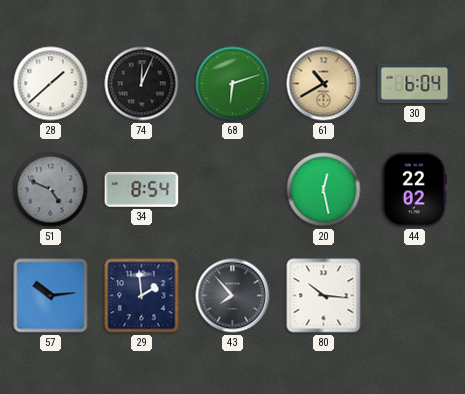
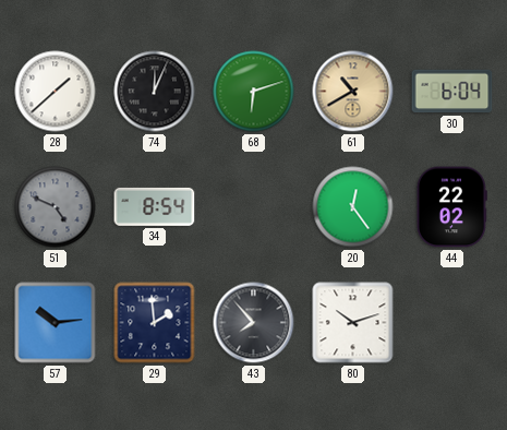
20: 12:28 -> 12:24
80: 10:16 -> 10:12
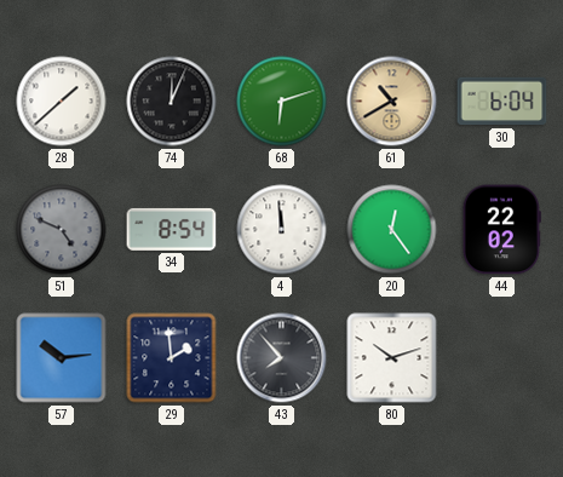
4: none -> 11:59
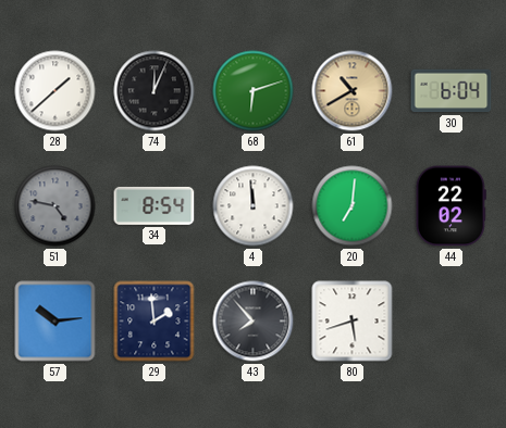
51: 4:49 -> 4:47
20: 12:24 -> 7:01
80: 10:12 -> 5:42
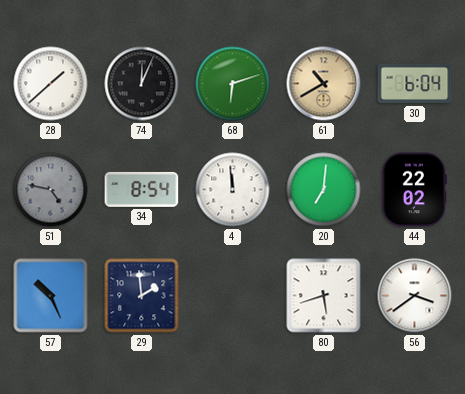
57: 10:14 -> 10:26
43: 7:53 -> none
56: none -> 3:39
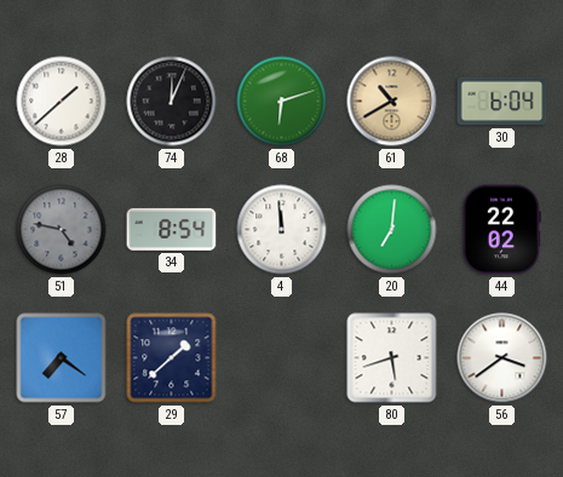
57: 10:26 -> 7:21
29: 1:59 -> 1:38
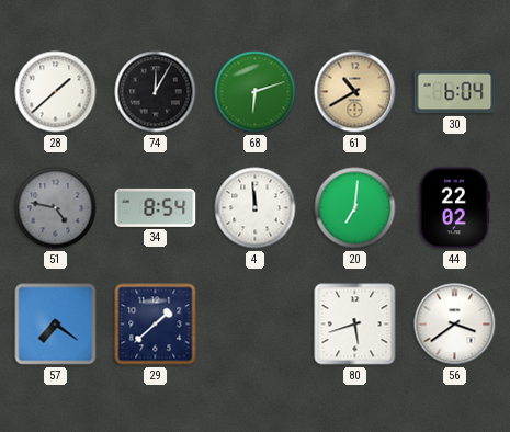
74: 12:04 -> 12:05
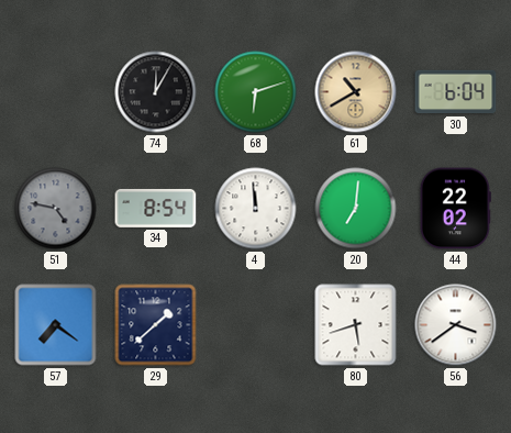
28: 1:38 -> none
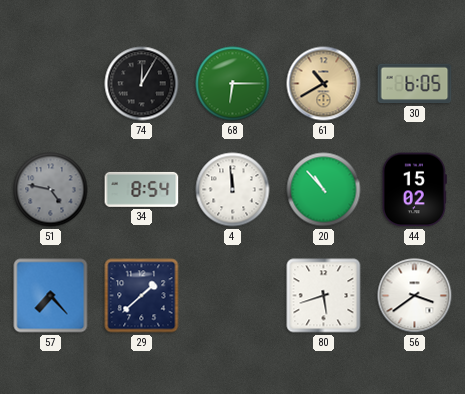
68: 6:12 -> 6:15
30: 6:04 -> 6:05
20: 7:01 -> 10:53
44: 22:02 -> 15:02
57: 7:21 -> 7:23
